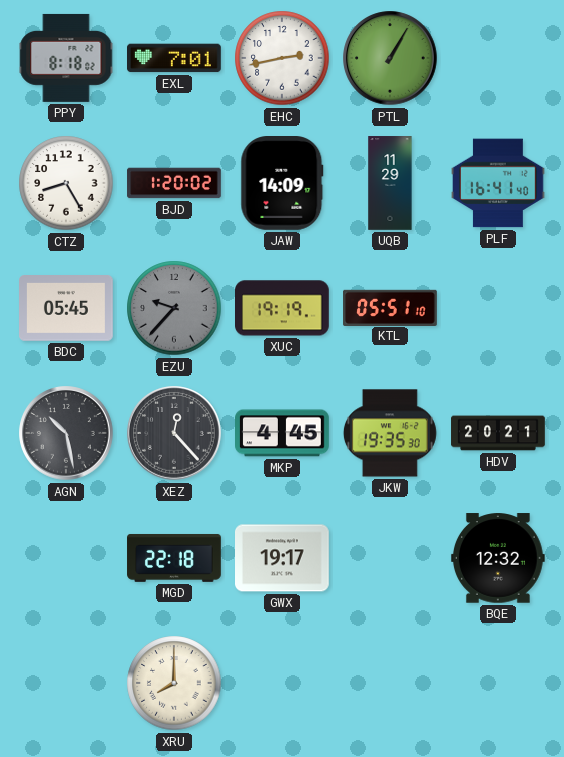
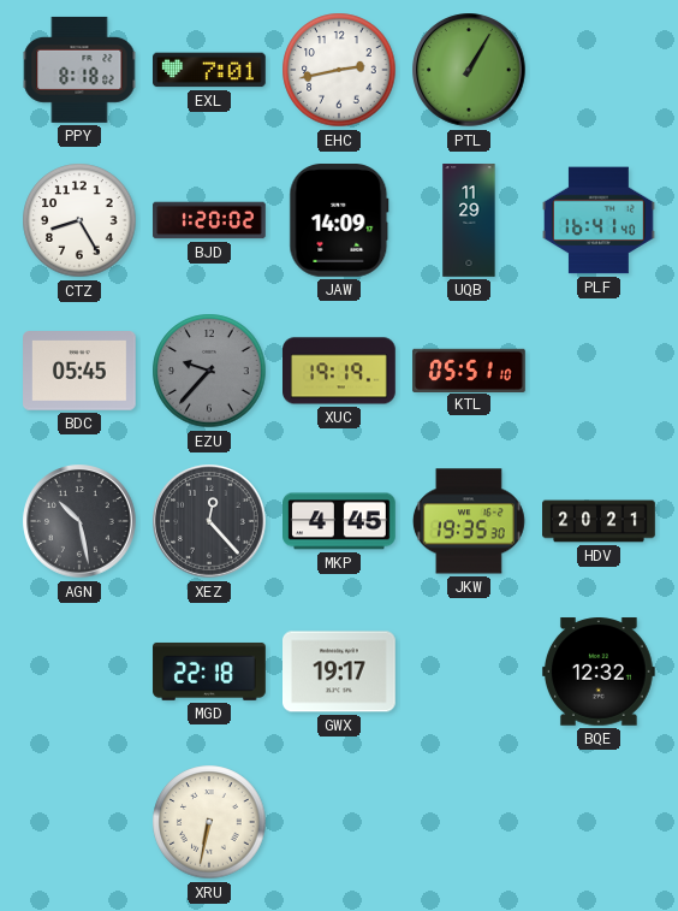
XRU: 8:00 -> 6:32
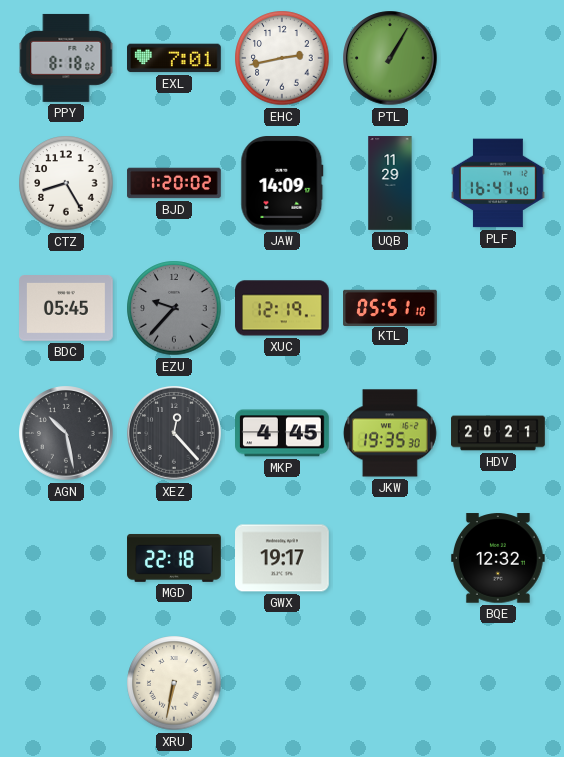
XUC: 19:19 -> 12:19
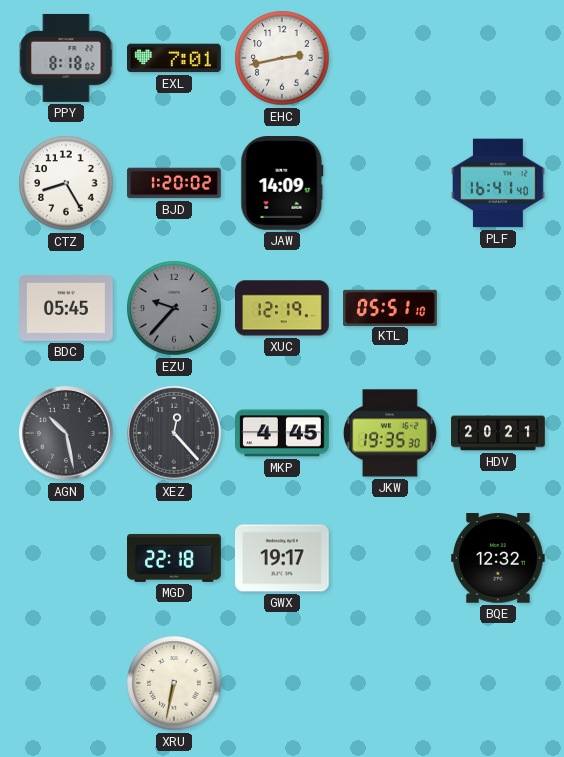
PTL: 1:05 -> none
UQB: 11:29 -> none
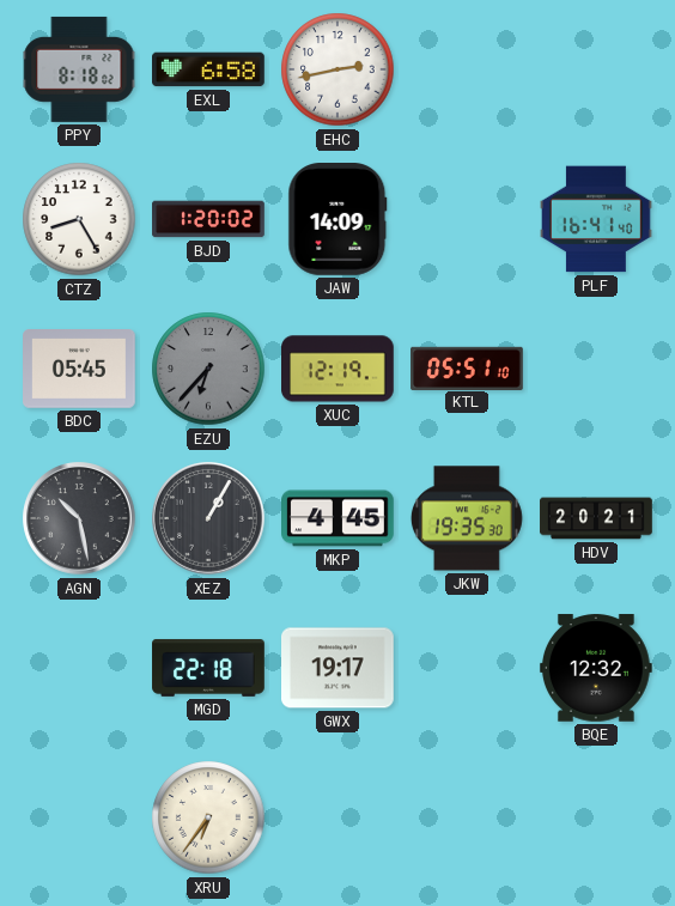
EXL: 7:01 -> 6:58
EZU: 9:37 -> 6:37
XEZ: 12:23 -> 1:05
XRU: 6:32 -> 6:36
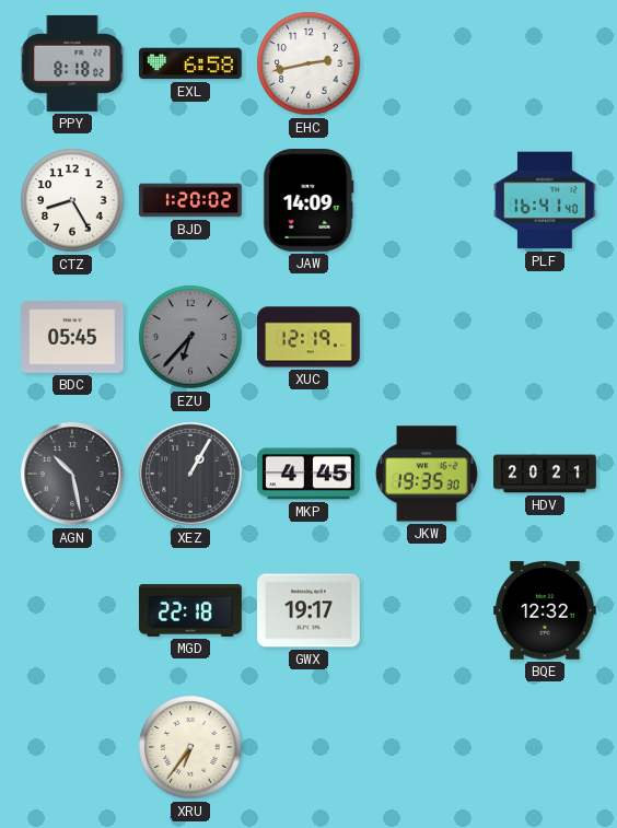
KTL: 05:51 -> none
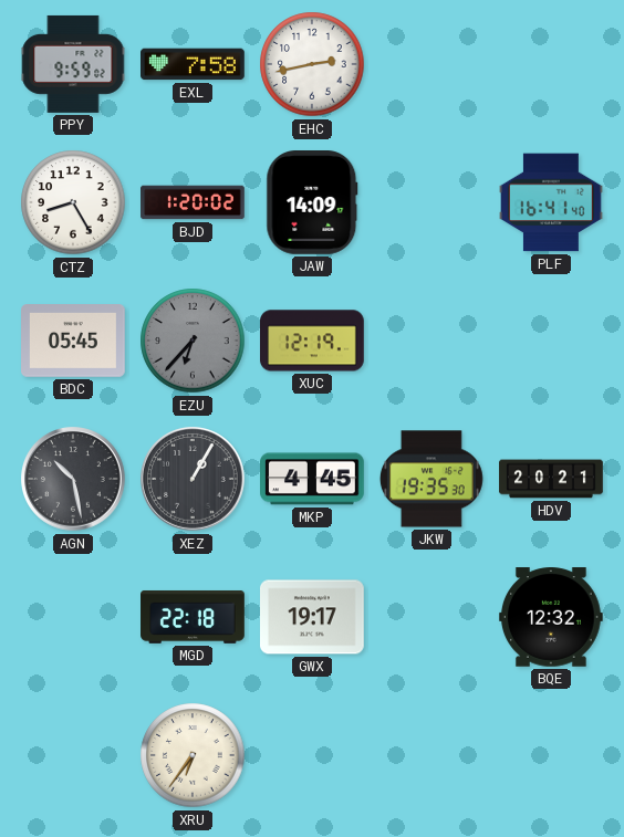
PPY: 8:18 -> 9:59
EXL: 6:58 -> 7:58
